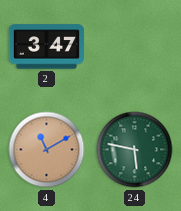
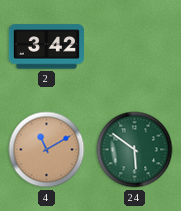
2: 3:47 -> 3:42
24: 5:47 -> 5:51
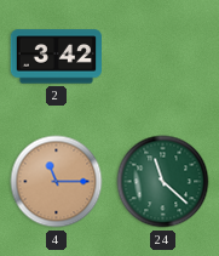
4: 11:10 -> 11:15
24: 5:51 -> 11:22
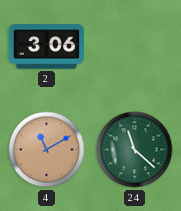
2: 3:42 -> 3:06
4: 11:15 -> 11:10
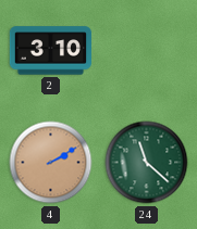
2: 3:06 -> 3:10
4: 11:10 -> 2:10
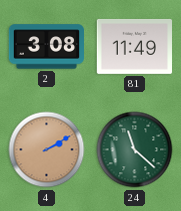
2: 3:10 -> 3:08
81: none -> 11:49
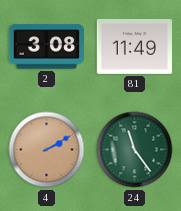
24: 11:22 -> 11:24
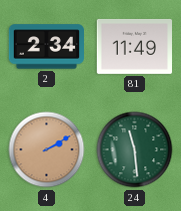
2: 3:08 -> 2:34
24: 11:24 -> 11:29
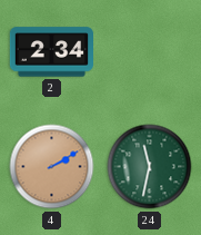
81: 11:49 -> none
24: 11:29 -> 11:32
